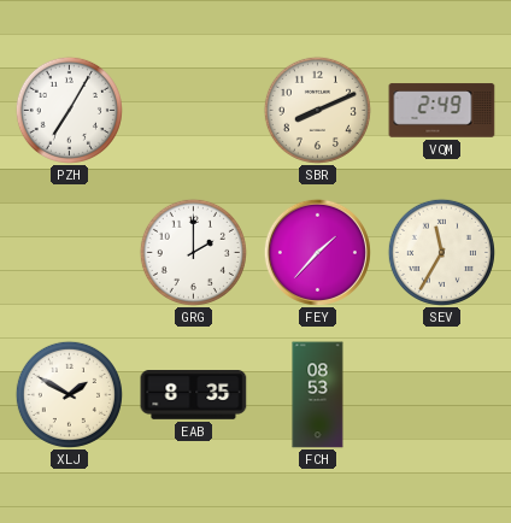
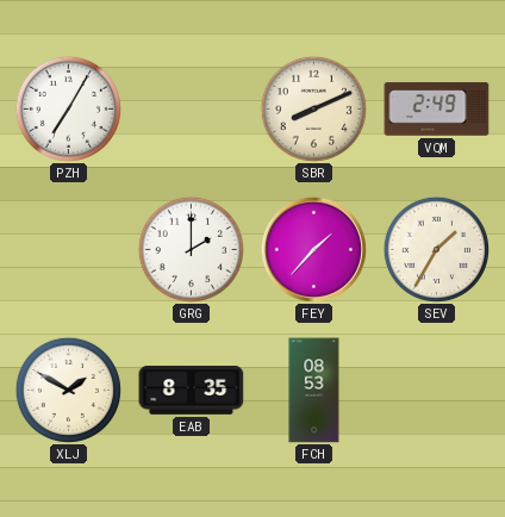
SEV: 11:35 -> 1:35
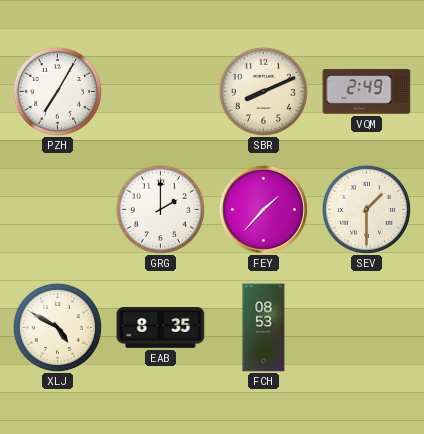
SEV: 1:35 -> 1:30
XLJ: 1:50 -> 4:50
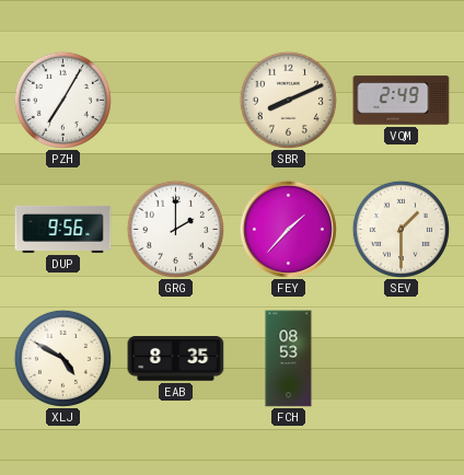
DUP: none -> 9:56
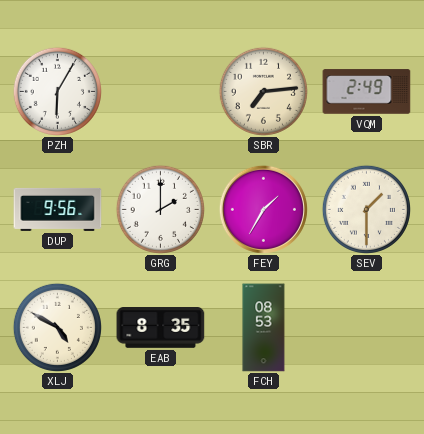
PZH: 7:05 -> 6:05
SBR: 8:11 -> 7:14
FEY: 1:37 -> 1:35
